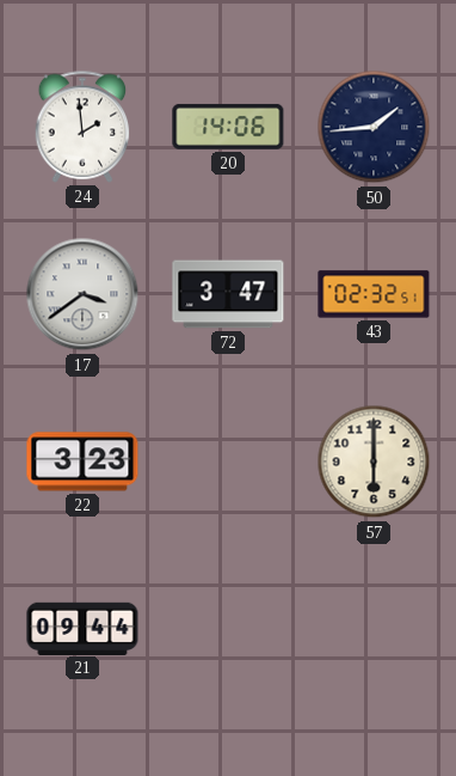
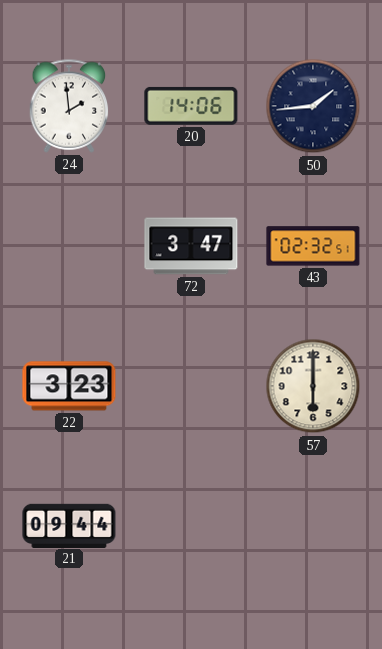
17: 3:39 -> none
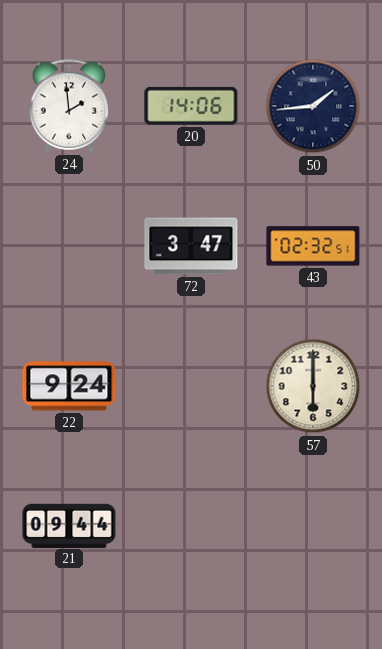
22: 3:23 -> 9:24
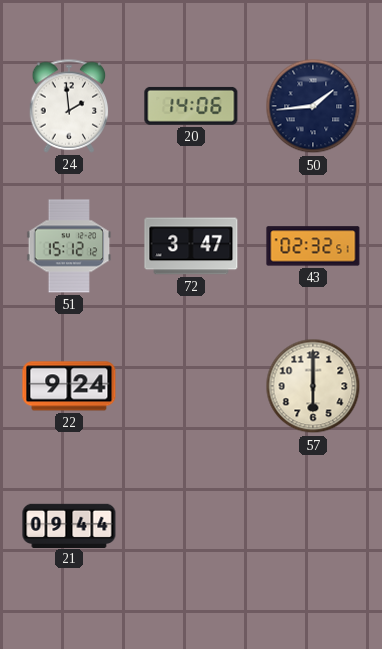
51: none -> 15:12
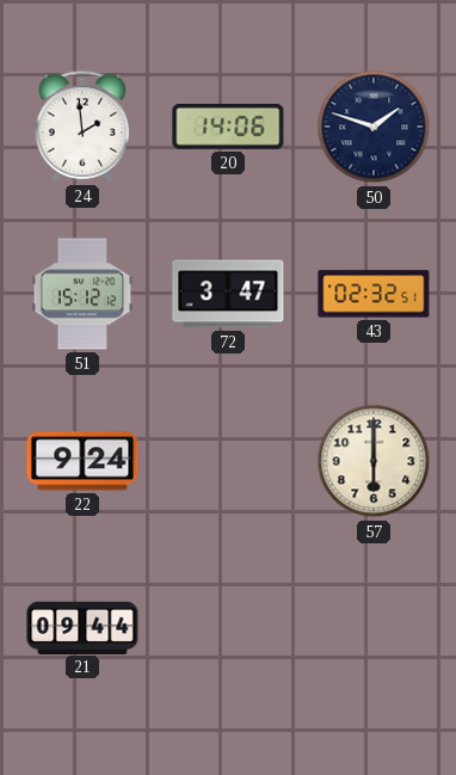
50: 1:44 -> 1:48
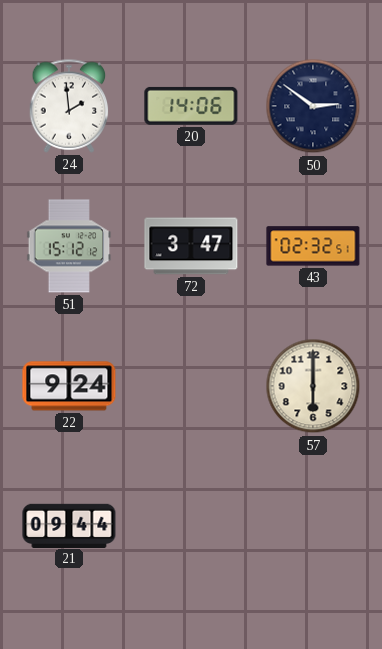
50: 1:48 -> 2:51
